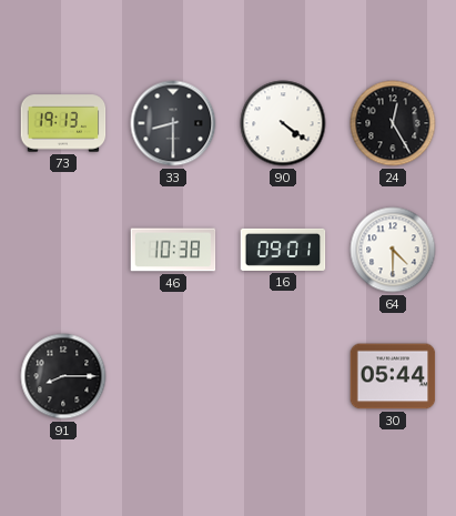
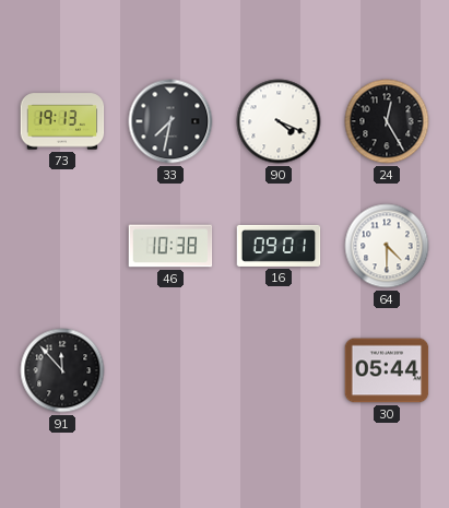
33: 8:30 -> 7:32
90: 4:21 -> 4:19
91: 8:15 -> 11:53
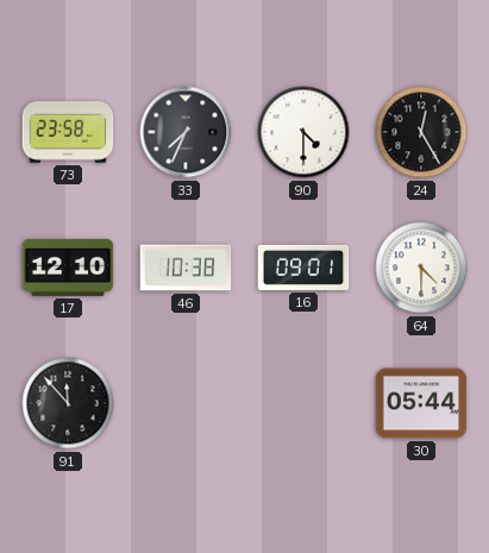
73: 19:13 -> 23:58
33: 7:32 -> 7:34
90: 4:19 -> 4:30
17: none -> 12:10
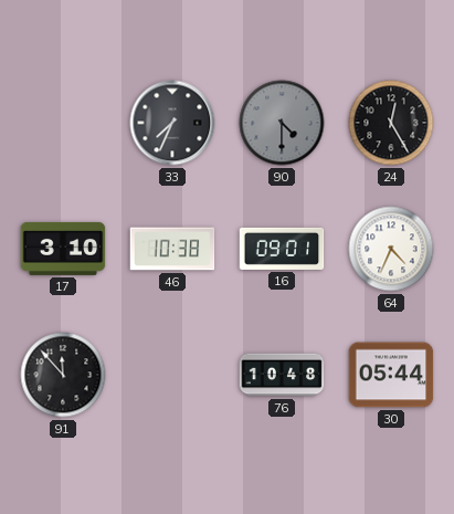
73: 23:58 -> none
90 dial: white -> grey
17: 12:10 -> 3:10
64: 4:30 -> 4:34
76: none -> 10:48
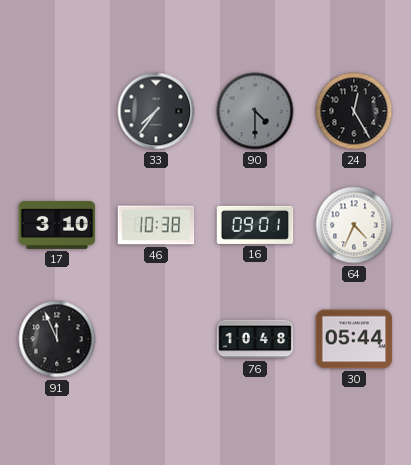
33: 7:34 -> 7:36
91: 11:53 -> 11:56
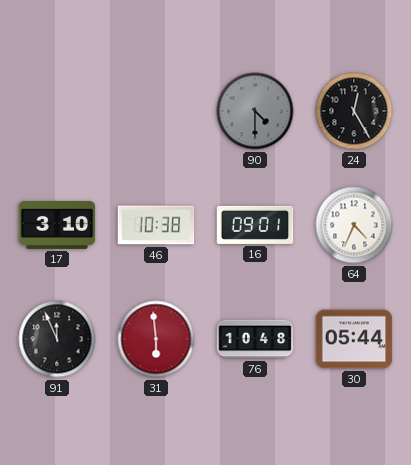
33: 7:36 -> none
31: none -> 5:59
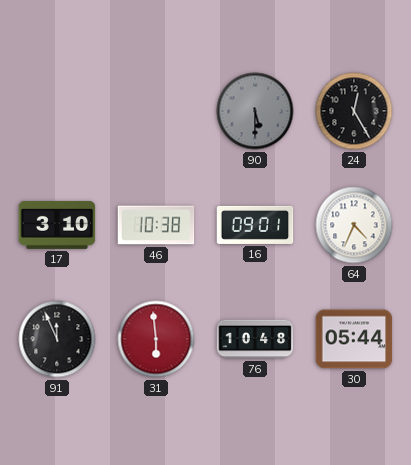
90: 4:30 -> 5:30
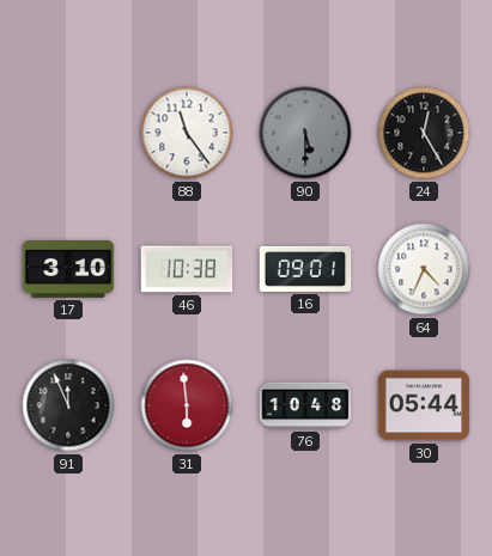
88: none -> 11:24
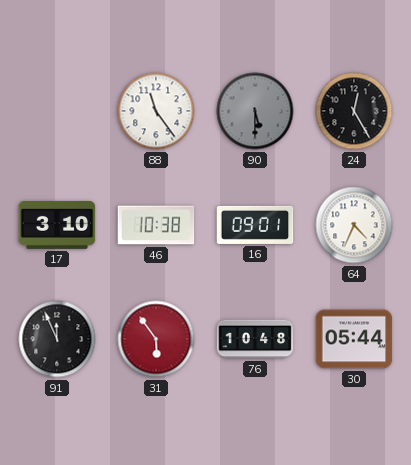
31: 5:59 -> 5:54
